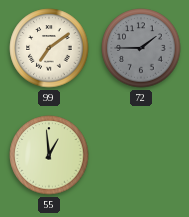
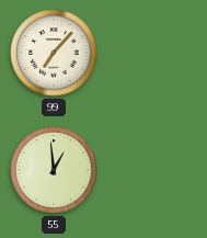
99: 7:09 -> 7:07
72: 1:45 -> none
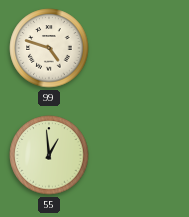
99: 7:07 -> 4:48
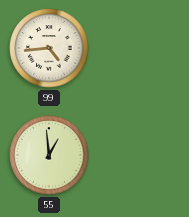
99: 4:48 -> 4:44
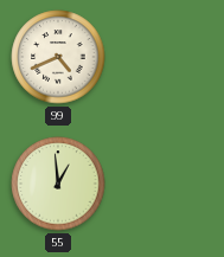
99: 4:44 -> 4:41
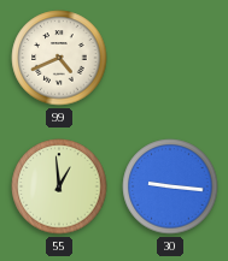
30: none -> 9:16
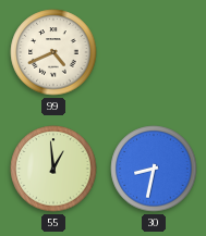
30: 9:16 -> 8:32
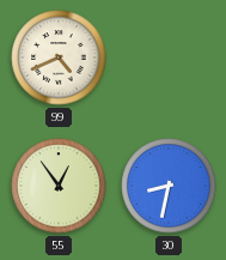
55: 12:59 -> 12:54
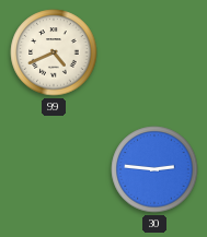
55: 12:54 -> none
30: 8:32 -> 2:46
